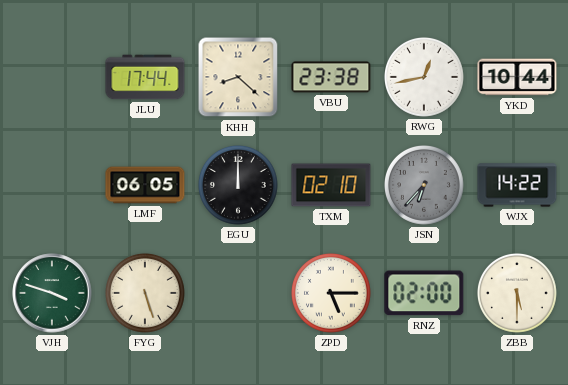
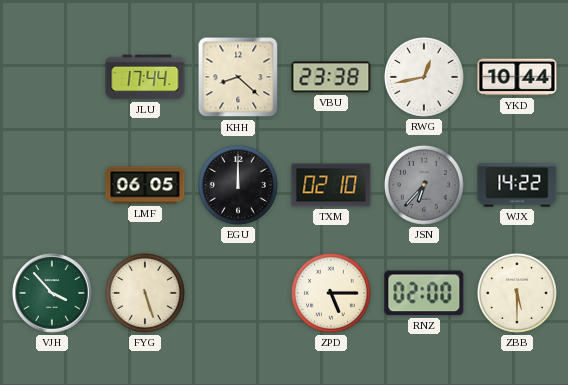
VJH: 3:48 -> 3:53
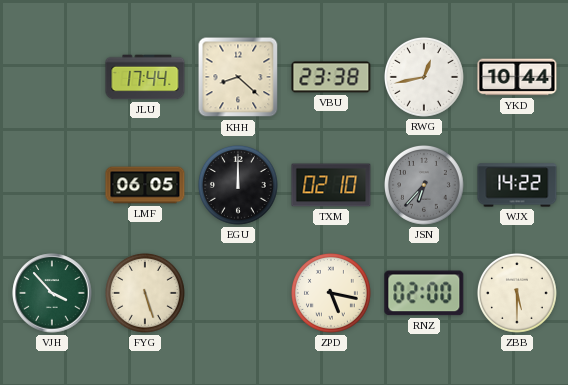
ZPD: 5:15 -> 5:17
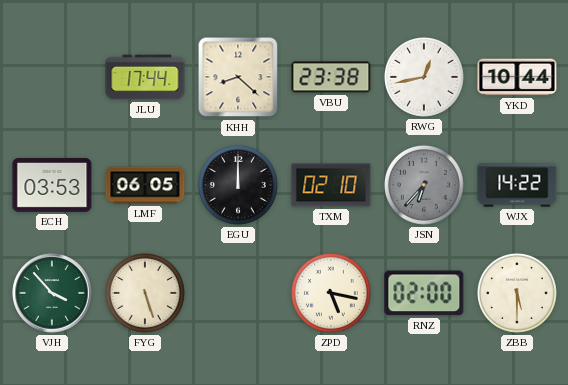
ECH: none -> 03:53
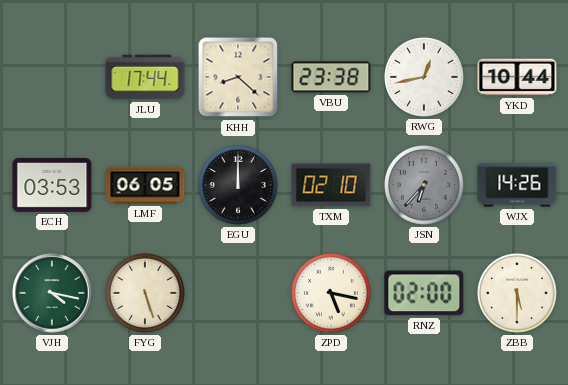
WJX: 14:22 -> 14:26
VJH: 3:53 -> 4:17
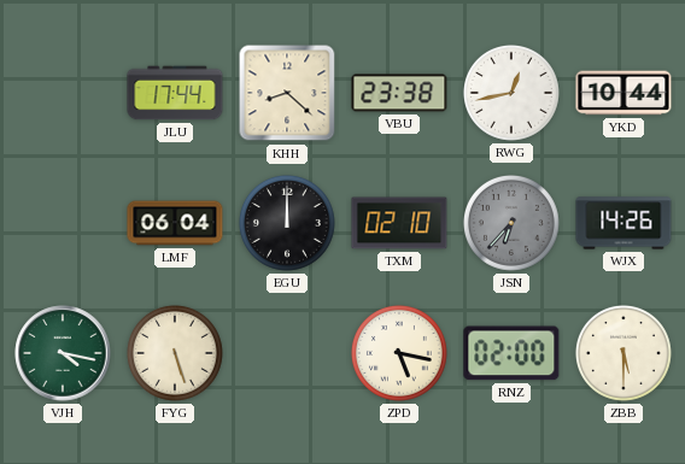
ECH: 03:53 -> none
LMF: 06:05 -> 06:04
